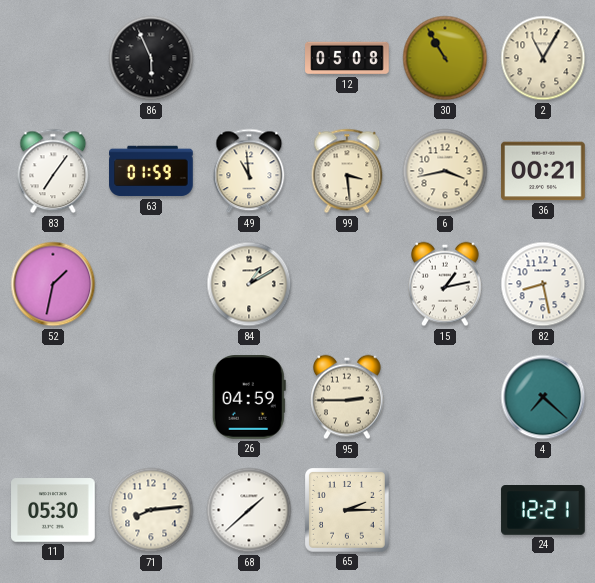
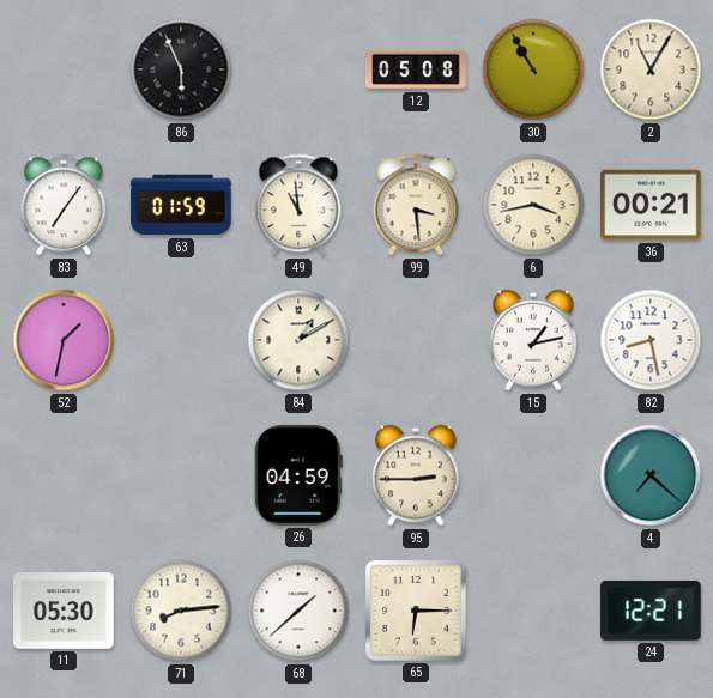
65: 2:15 -> 6:15
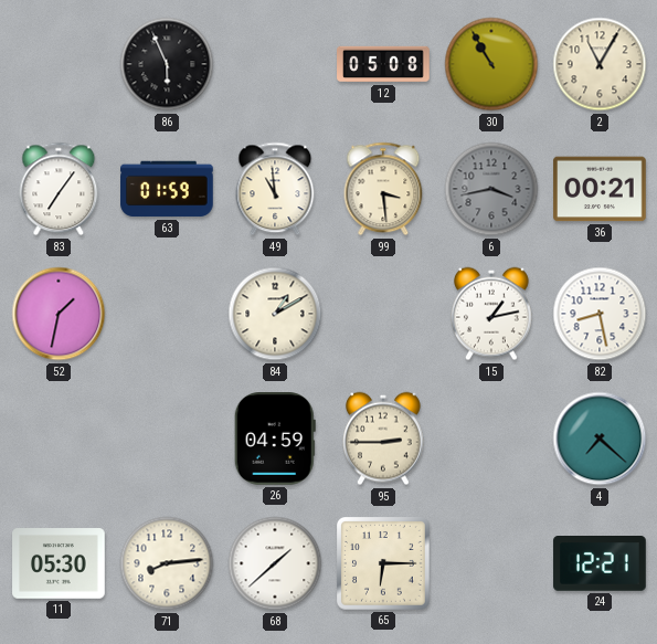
6 dial: cream -> grey
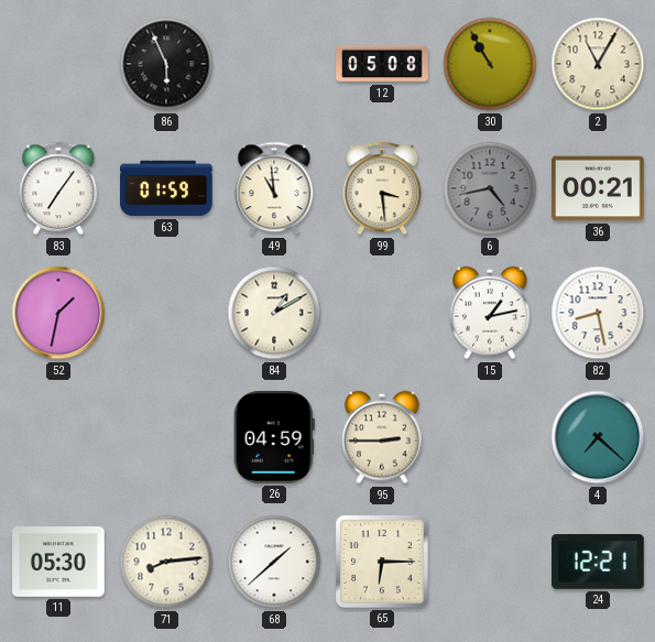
6: 3:43 -> 4:43
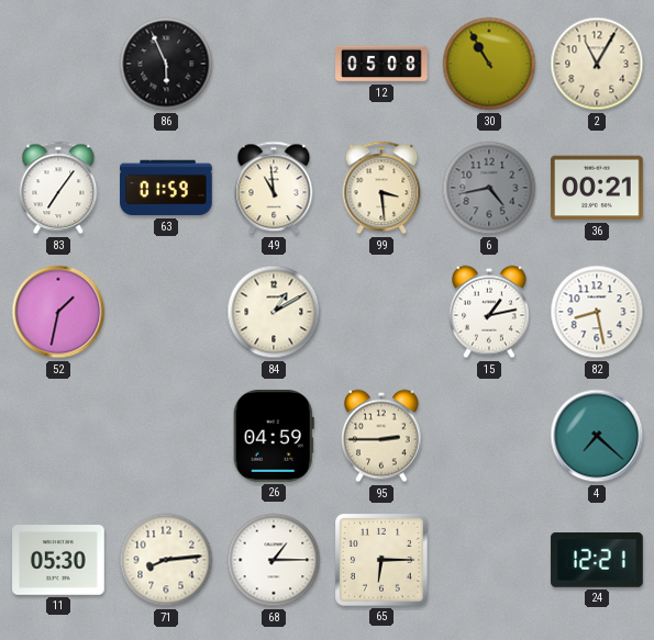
68: 1:38 -> 1:15
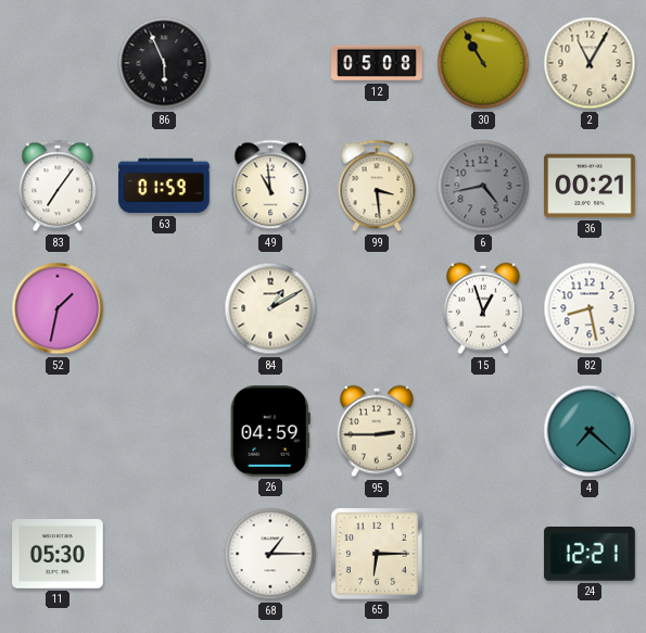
15: 1:13 -> 12:57
71: 8:14 -> none
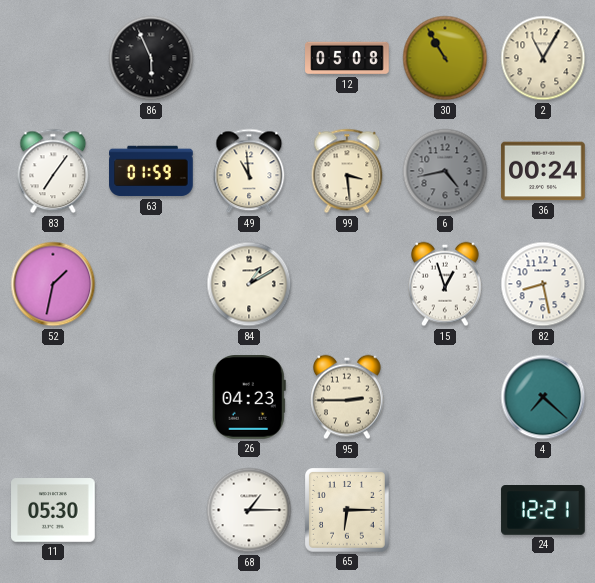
36: 00:21 -> 00:24
26: 04:59 -> 04:23
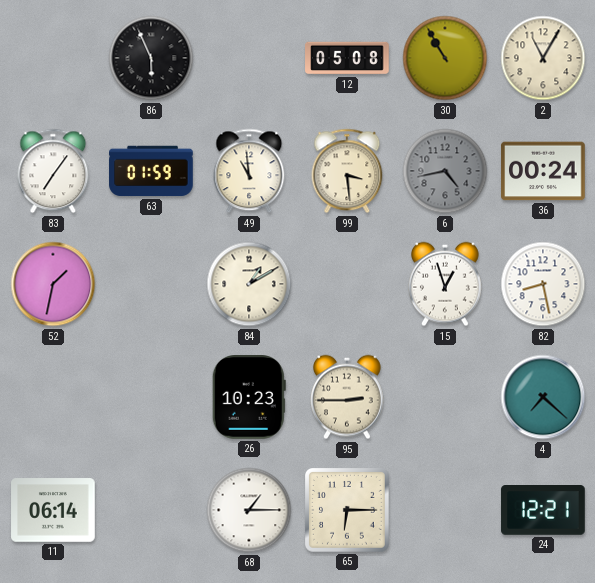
26: 04:23 -> 10:23
11: 05:30 -> 06:14
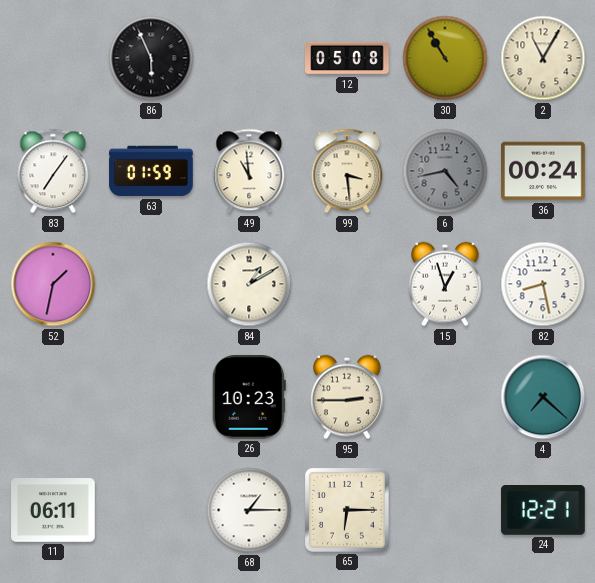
11: 06:14 -> 06:11
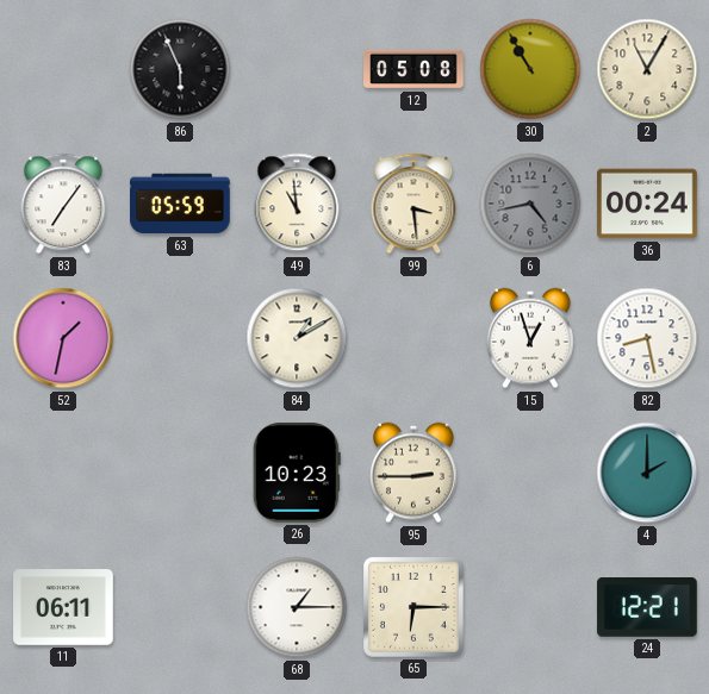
63: 01:59 -> 05:59
4: 7:22 -> 2:00
